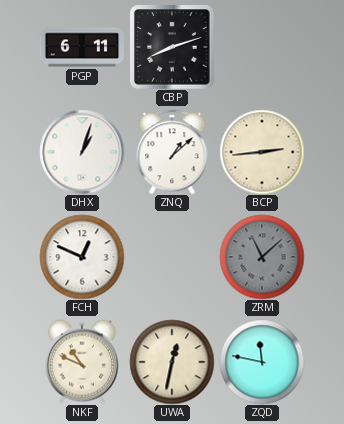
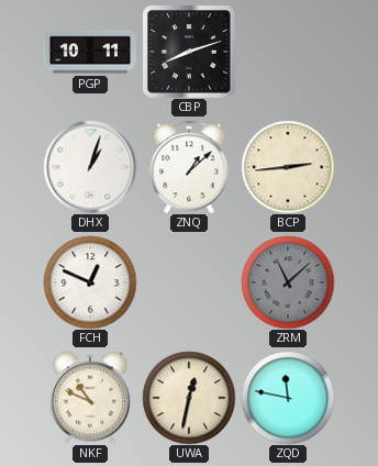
PGP: 6:11 -> 10:11
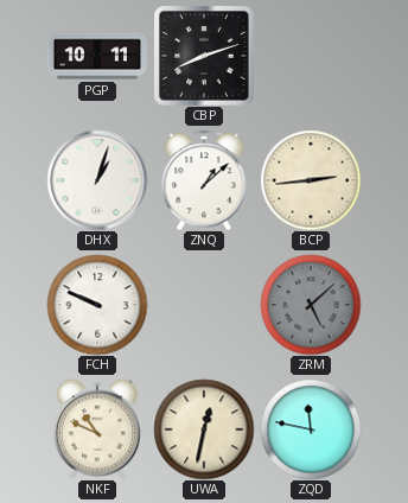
FCH: 12:49 -> 9:49
ZRM: 11:08 -> 5:08
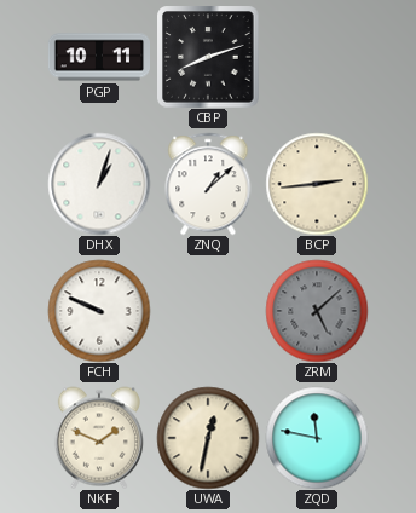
NKF: 10:49 -> 1:49
